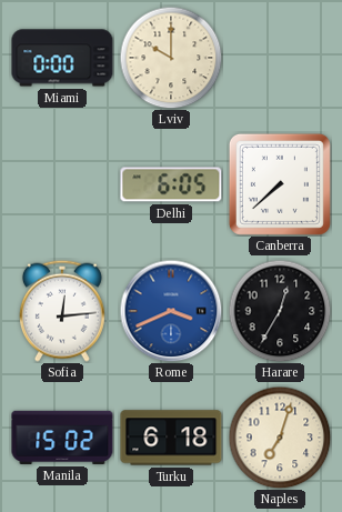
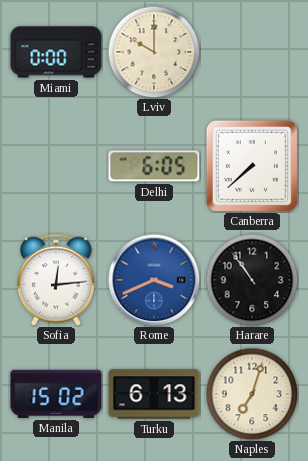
Harare: 12:35 -> 10:54
Turku: 6:18 -> 6:13
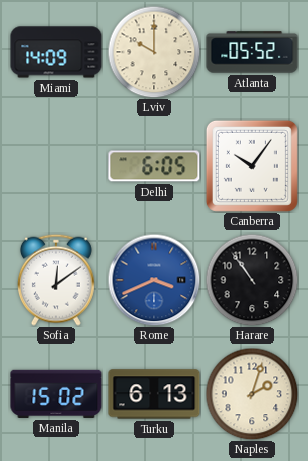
Miami: 0:00 -> 14:09
Atlanta: none -> 05:52
Canberra: 7:38 -> 10:06
Sofia: 12:14 -> 12:09
Naples: 7:03 -> 2:03
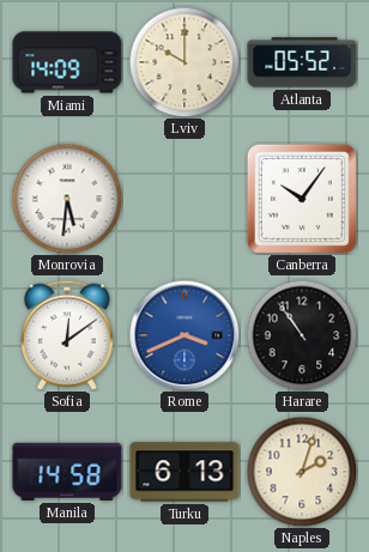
Monrovia: none -> 5:31
Delhi: 6:05 -> none
Manila: 15:02 -> 14:58
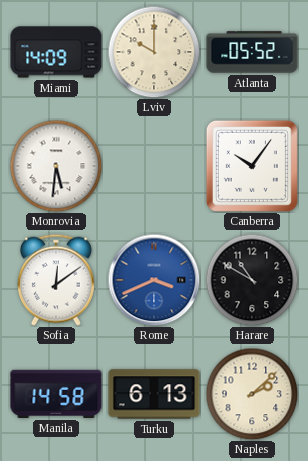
Harare: 10:54 -> 10:50
Naples: 2:03 -> 2:08
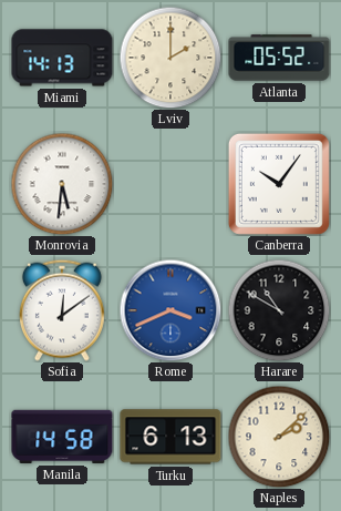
Miami: 14:09 -> 14:13
Lviv: 10:00 -> 2:00
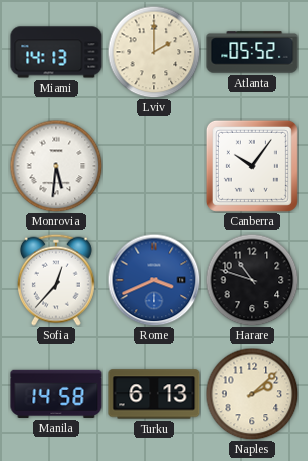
Sofia: 12:09 -> 12:37
Harare: 10:50 -> 10:48
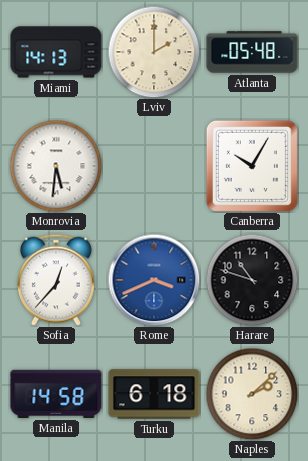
Atlanta: 05:52 -> 05:48
Canberra: 10:06 -> 10:05
Turku: 6:13 -> 6:18
